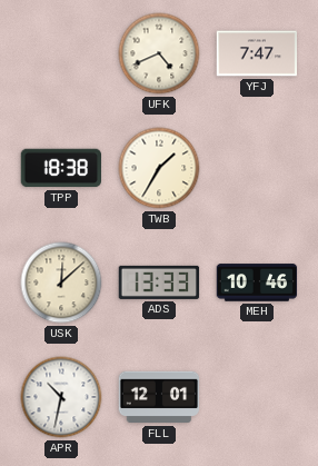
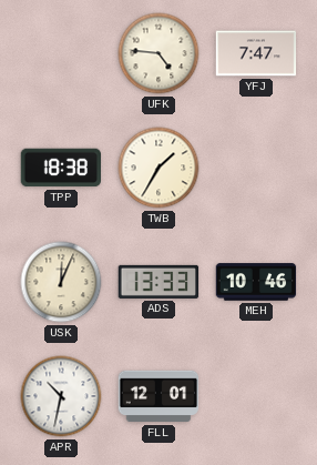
UFK: 4:41 -> 4:46
USK: 12:08 -> 12:04
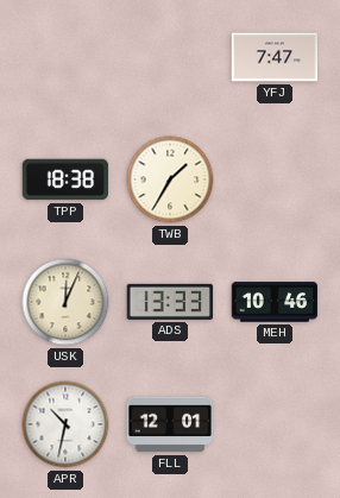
UFK: 4:46 -> none
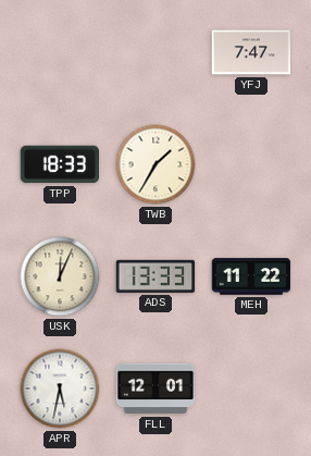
TPP: 18:38 -> 18:33
MEH: 10:46 -> 11:22
APR: 10:32 -> 5:32
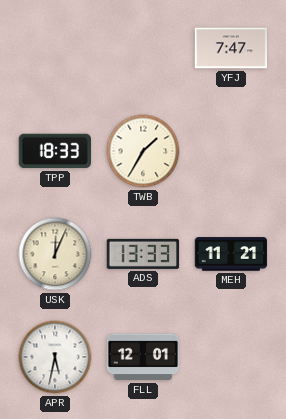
MEH: 11:22 -> 11:21
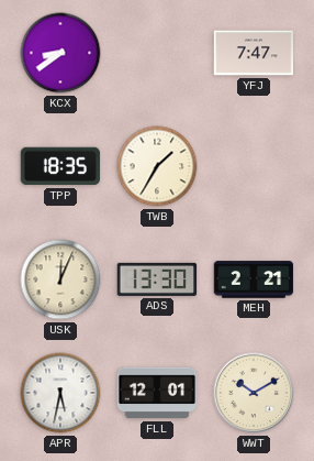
KCX: none -> 8:39
TPP: 18:33 -> 18:35
ADS: 13:33 -> 13:30
MEH: 11:21 -> 2:21
WWT: none -> 10:10
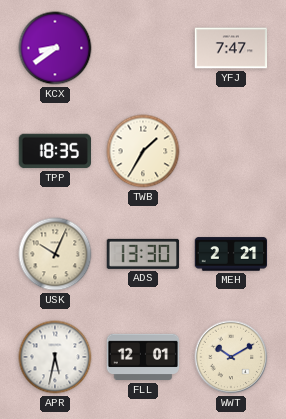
USK: 12:04 -> 10:04
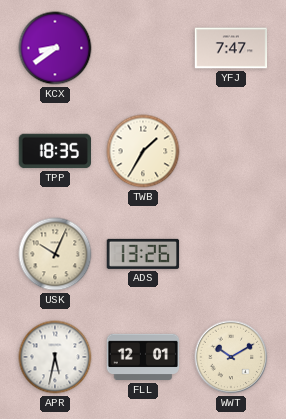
ADS: 13:30 -> 13:26
MEH: 2:21 -> none
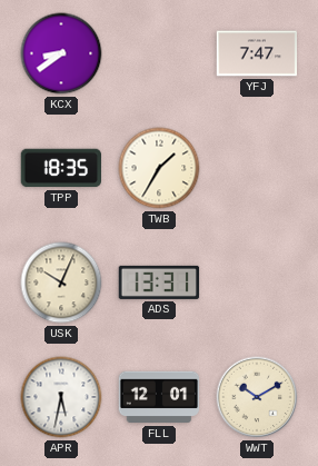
ADS: 13:26 -> 13:31
